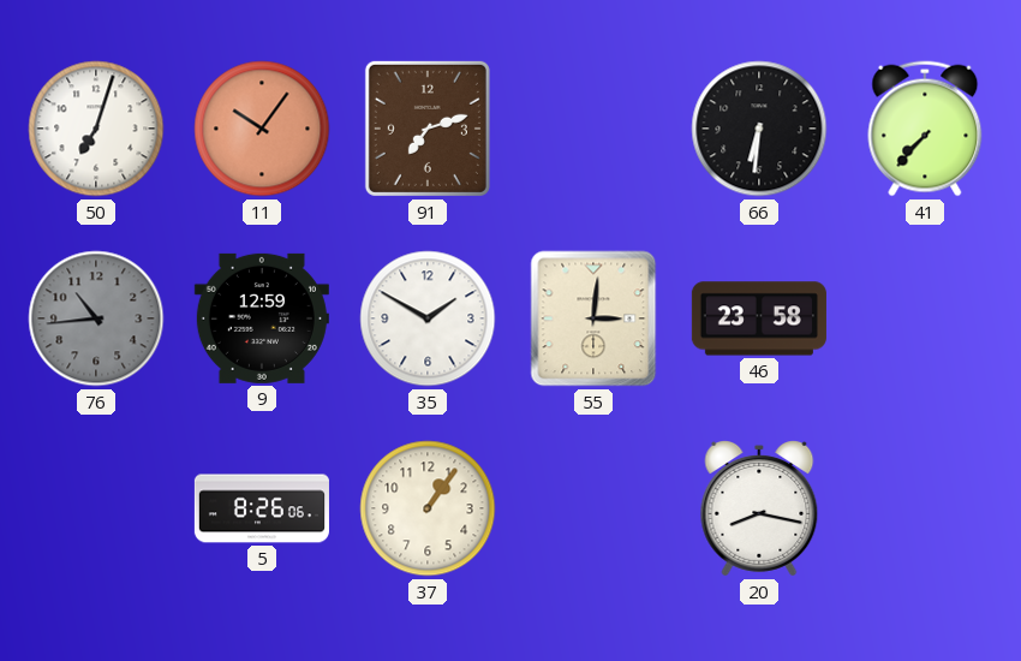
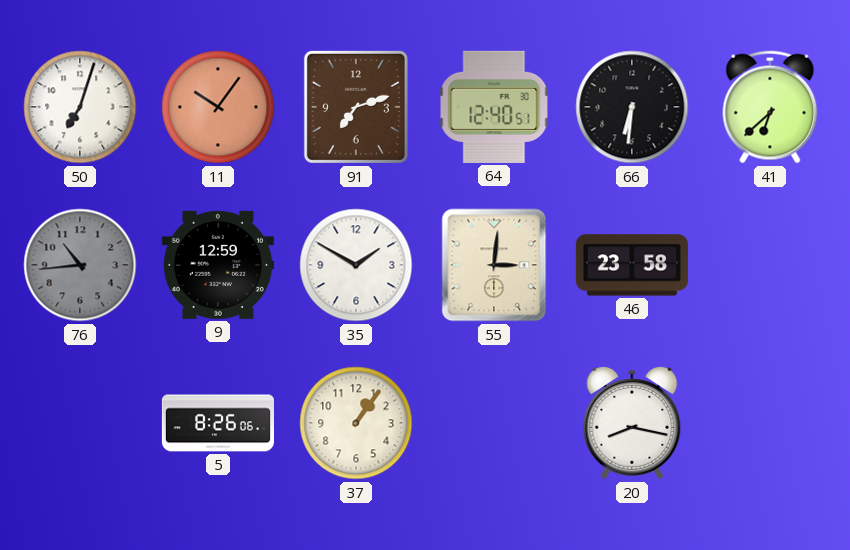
64: none -> 12:40
41: 7:37 -> 6:38
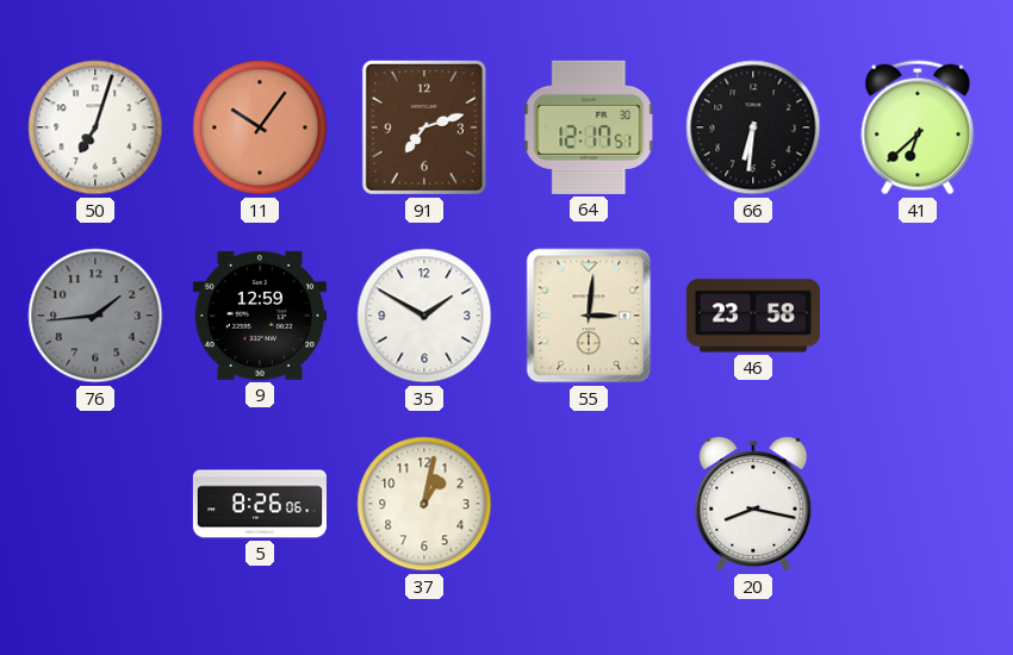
64: 12:40 -> 12:17
76: 10:44 -> 1:44
37: 1:06 -> 1:02
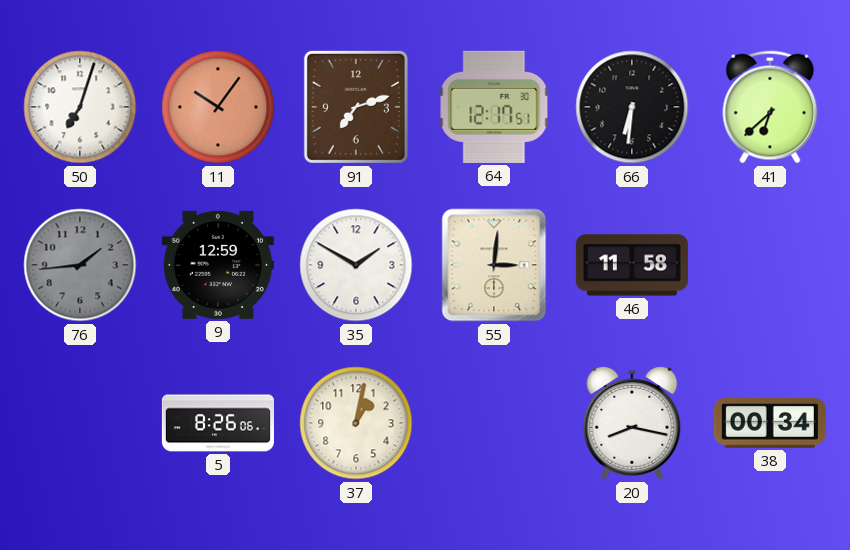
46: 23:58 -> 11:58
38: none -> 00:34
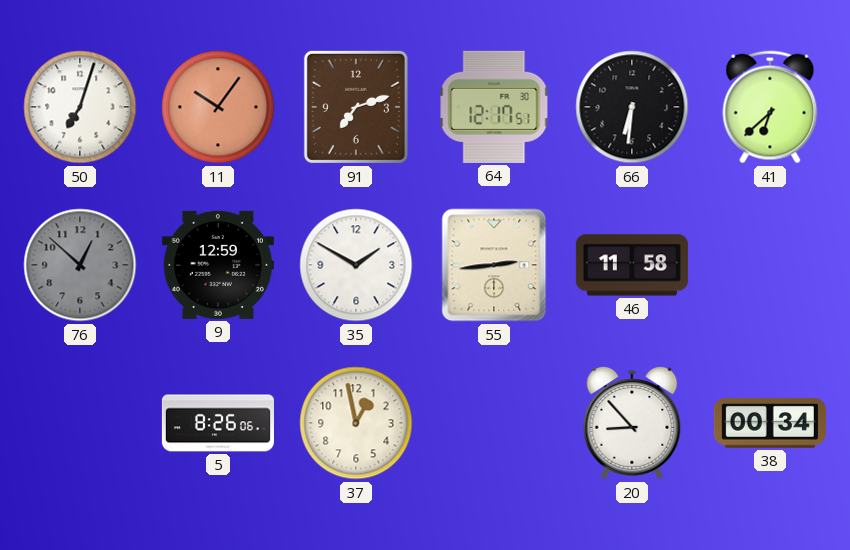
76: 1:44 -> 12:52
55: 3:01 -> 2:44
37: 1:02 -> 12:58
20: 8:17 -> 8:53
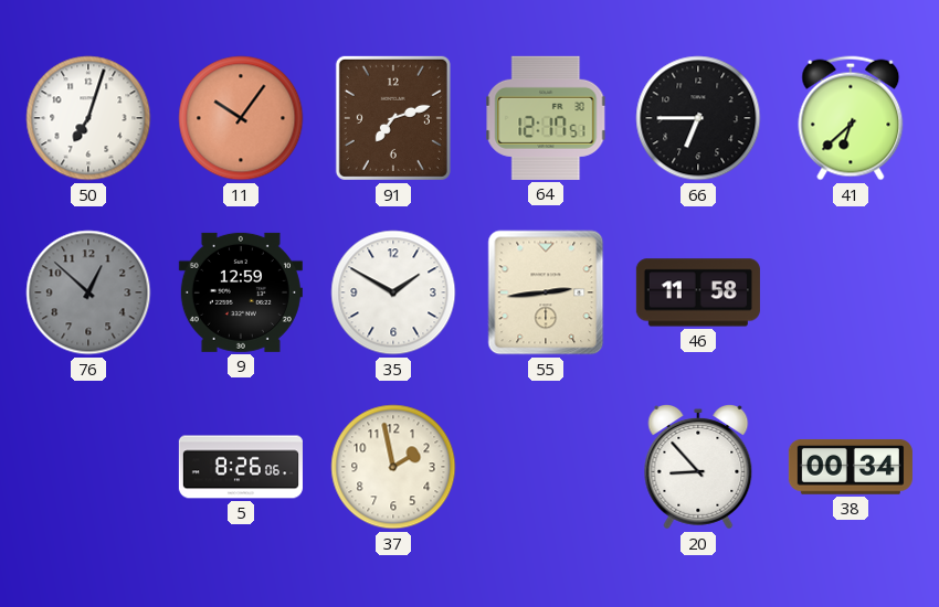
66: 6:31 -> 6:45
37: 12:58 -> 1:58
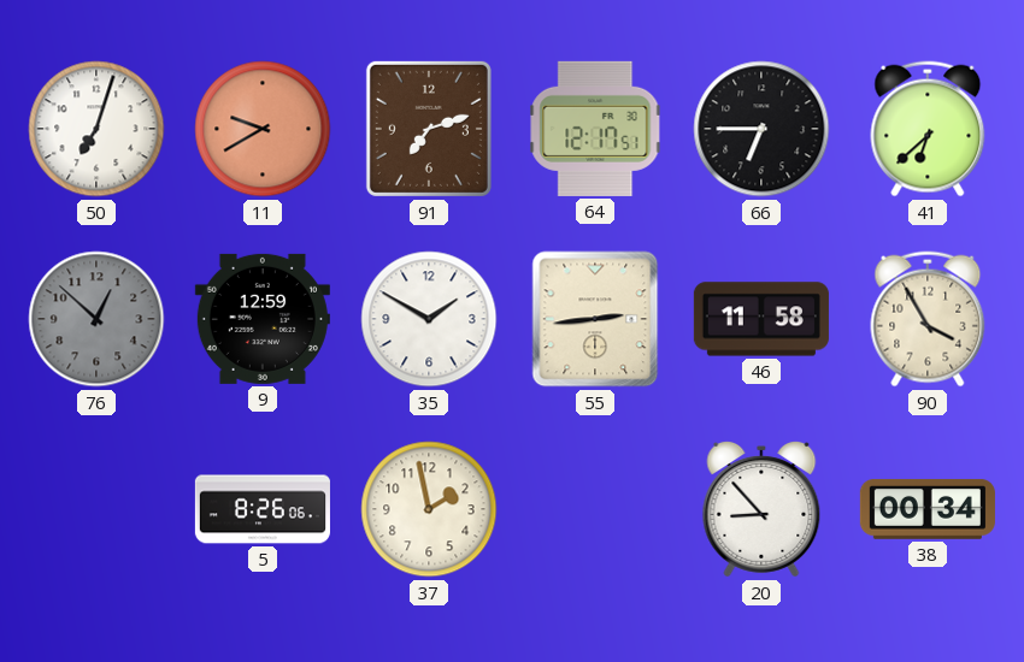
11: 10:06 -> 9:40
90: none -> 3:55
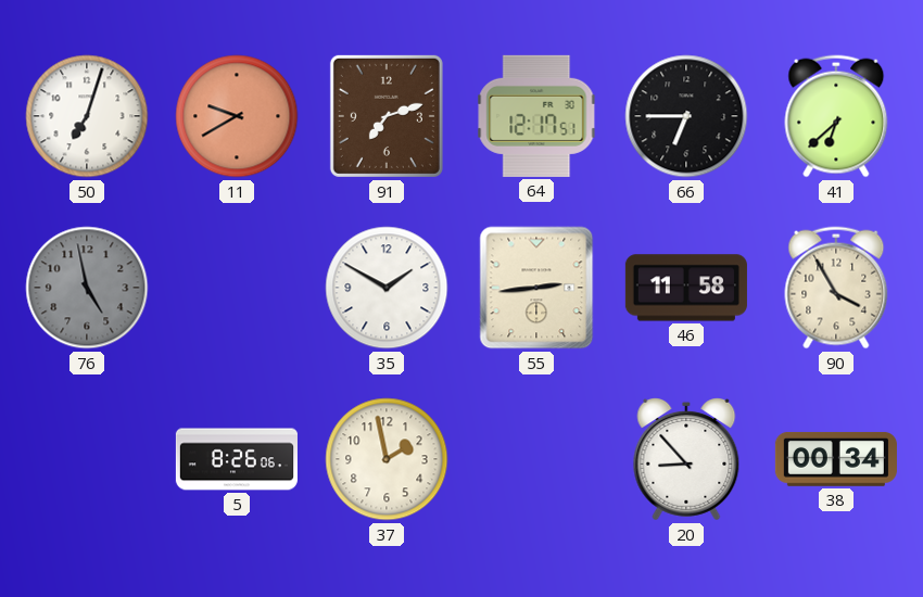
76: 12:52 -> 4:58
9: 12:59 -> none
